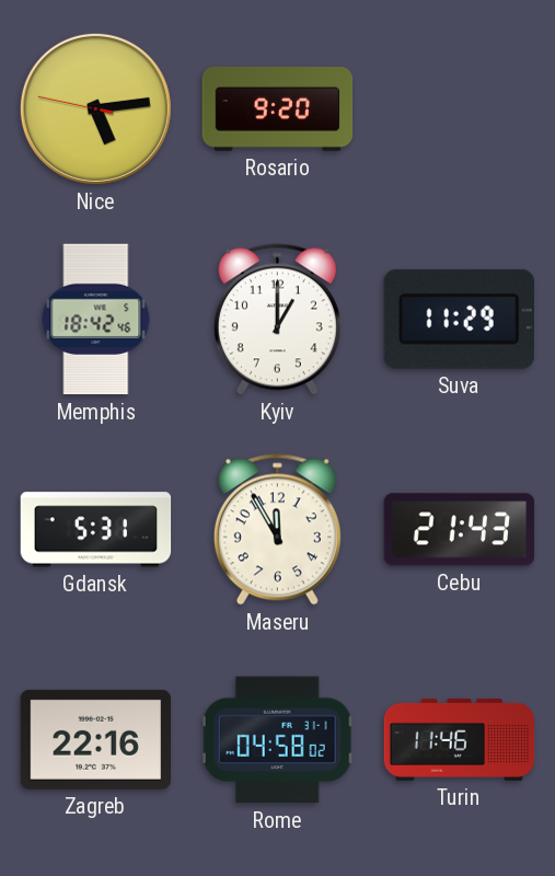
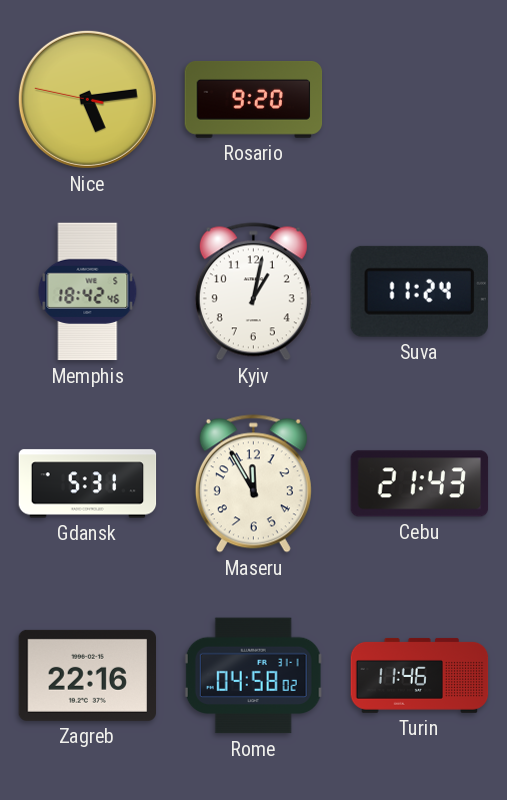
Kyiv: 1:00 -> 1:02
Suva: 11:29 -> 11:24
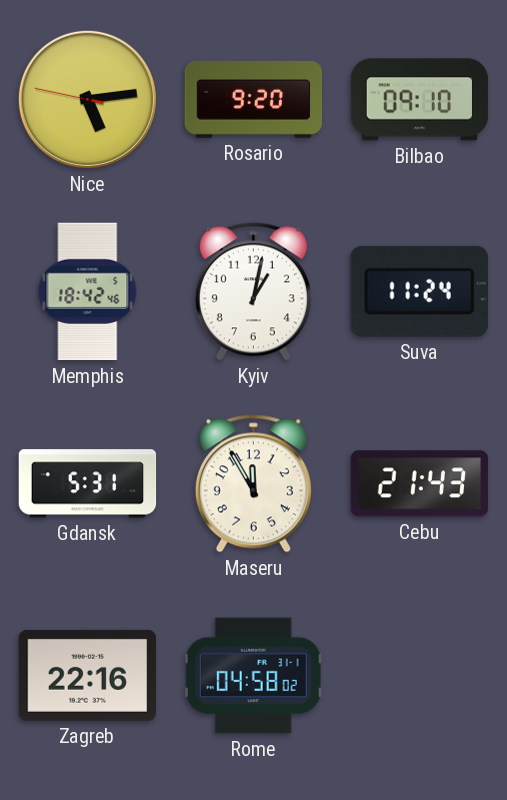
Bilbao: none -> 09:10
Turin: 11:46 -> none
